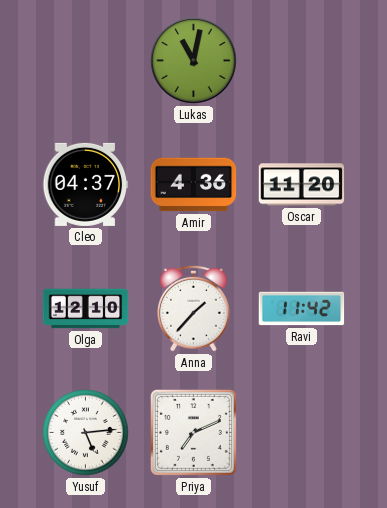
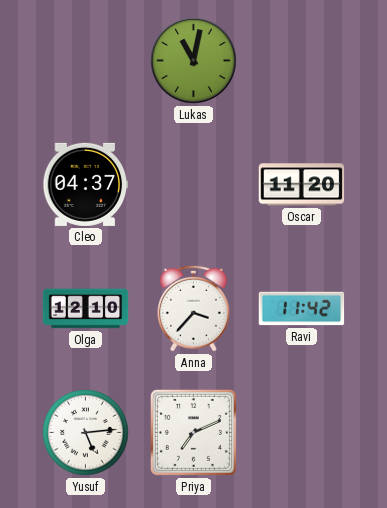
Amir: 4:36 -> none
Anna: 1:37 -> 3:37
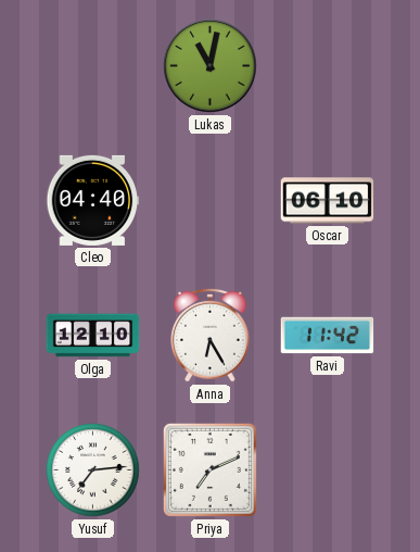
Cleo: 04:37 -> 04:40
Oscar: 11:20 -> 06:10
Anna: 3:37 -> 6:25
Yusuf: 5:14 -> 7:14
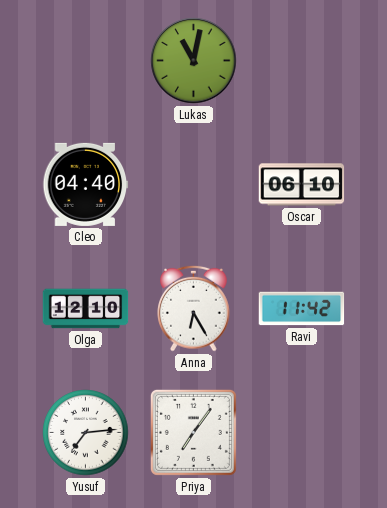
Priya: 7:11 -> 7:06
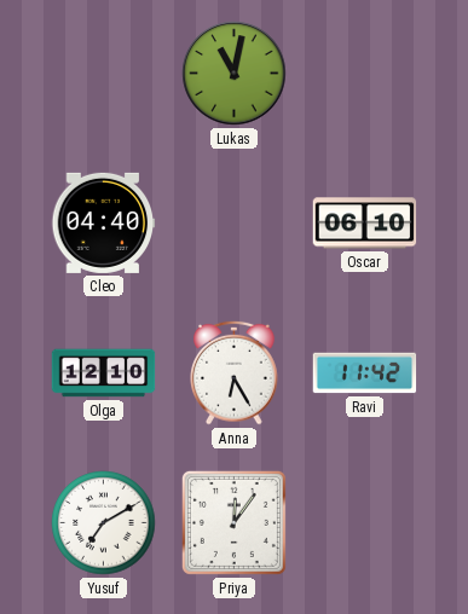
Yusuf: 7:14 -> 7:10
Priya: 7:06 -> 12:06
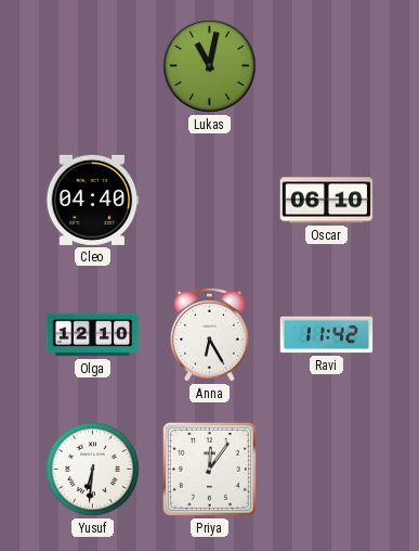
Yusuf: 7:10 -> 6:31
